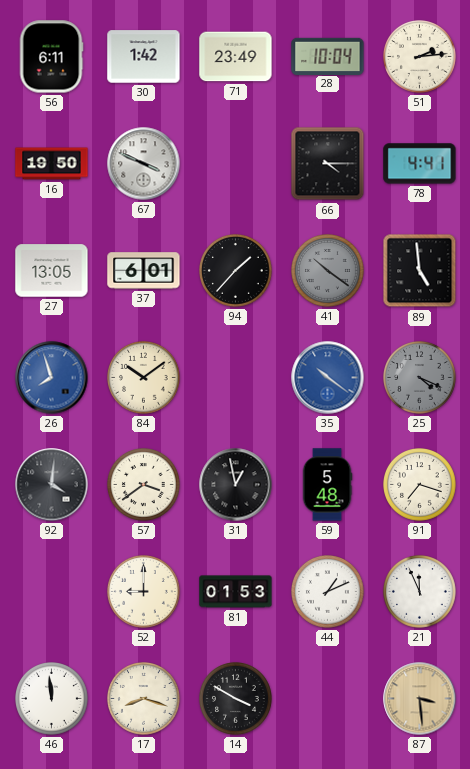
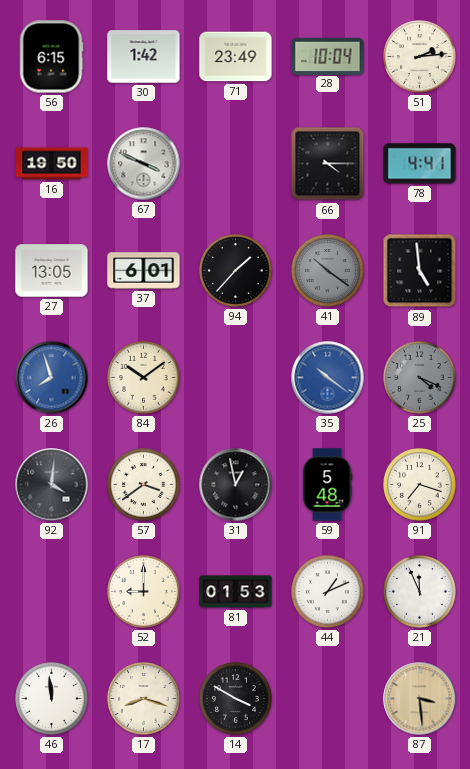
56: 6:11 -> 6:15
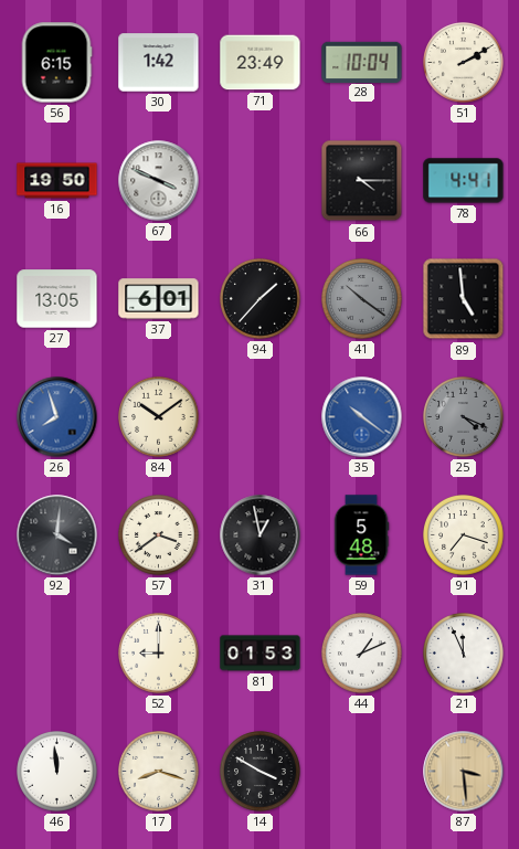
51: 2:14 -> 2:10
